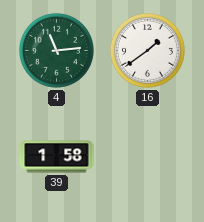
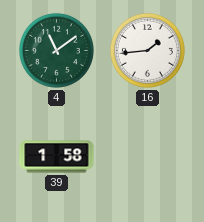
4: 11:14 -> 11:09
16: 1:39 -> 1:44
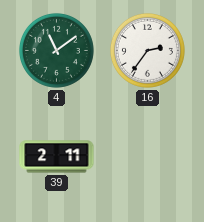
16: 1:44 -> 2:36
39: 1:58 -> 2:11
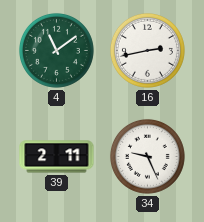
16: 2:36 -> 2:43
34: none -> 9:26
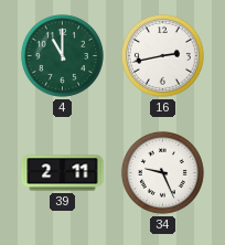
4: 11:09 -> 11:00
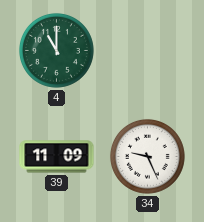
16: 2:43 -> none
39: 2:11 -> 11:09
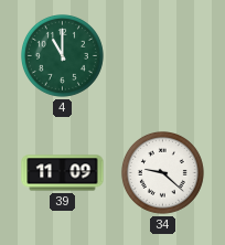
34: 9:26 -> 9:22
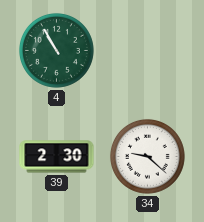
4: 11:00 -> 10:55
39: 11:09 -> 2:30
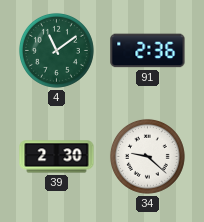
4: 10:55 -> 11:09
91: none -> 2:36
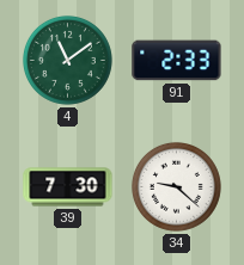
91: 2:36 -> 2:33
39: 2:30 -> 7:30
